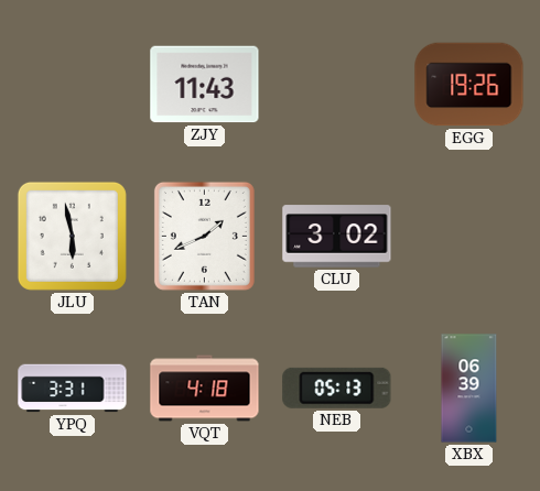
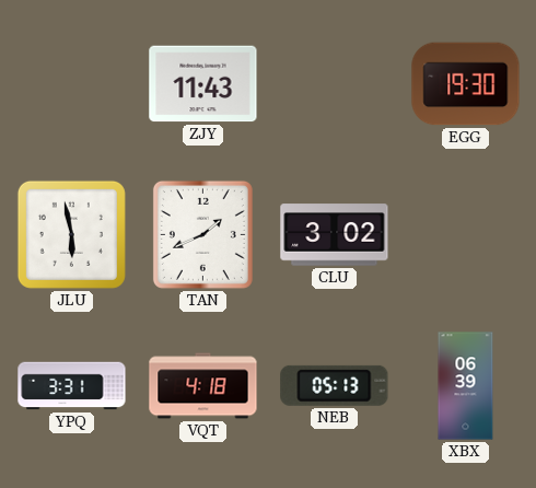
EGG: 19:26 -> 19:30
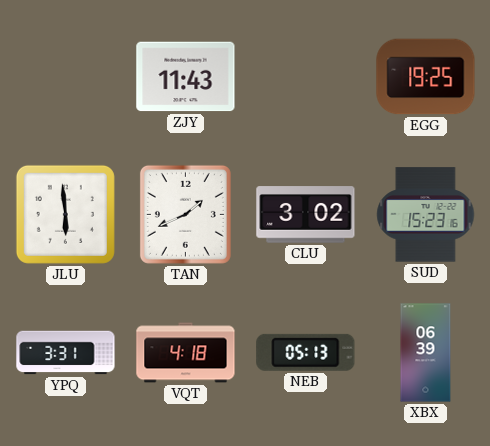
EGG: 19:30 -> 19:25
JLU: 5:58 -> 5:59
SUD: none -> 15:23
